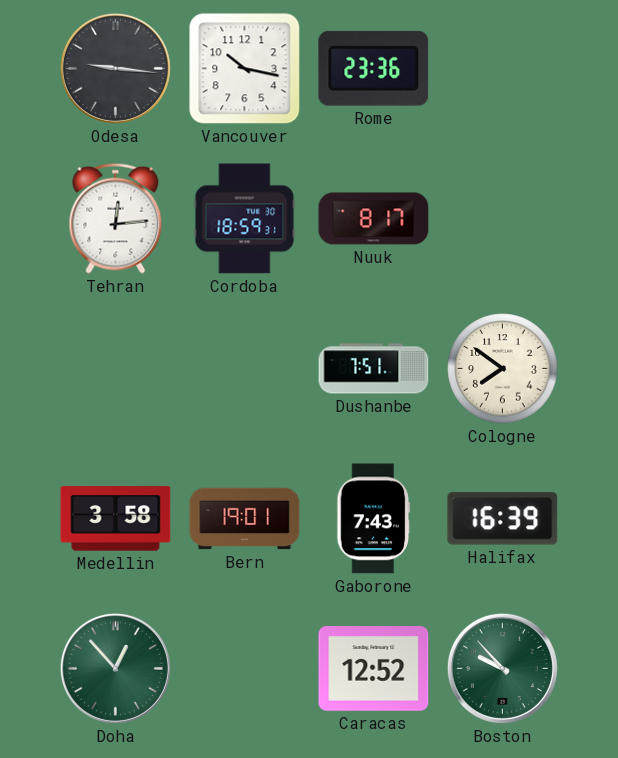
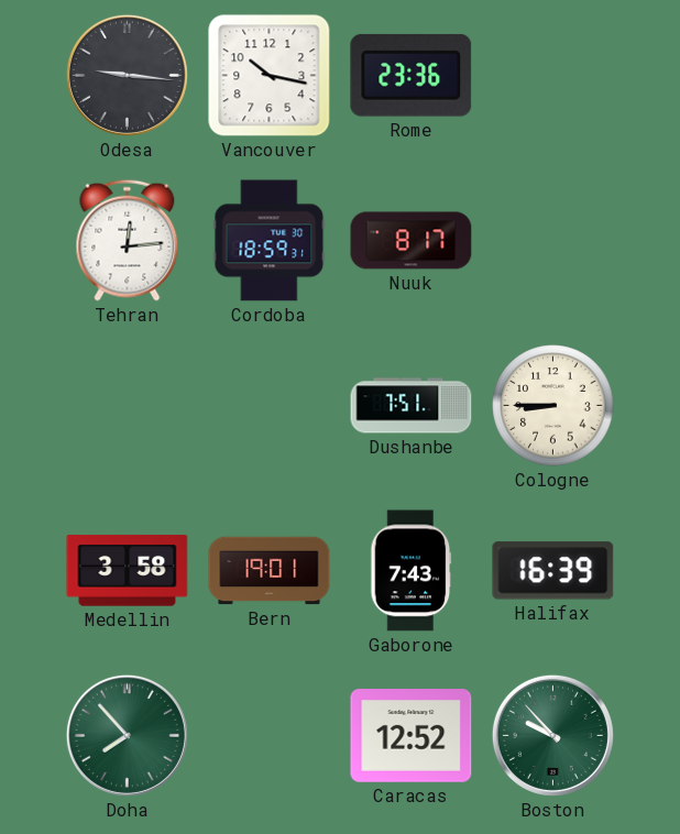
Cologne: 7:51 -> 8:45
Doha: 12:53 -> 7:53
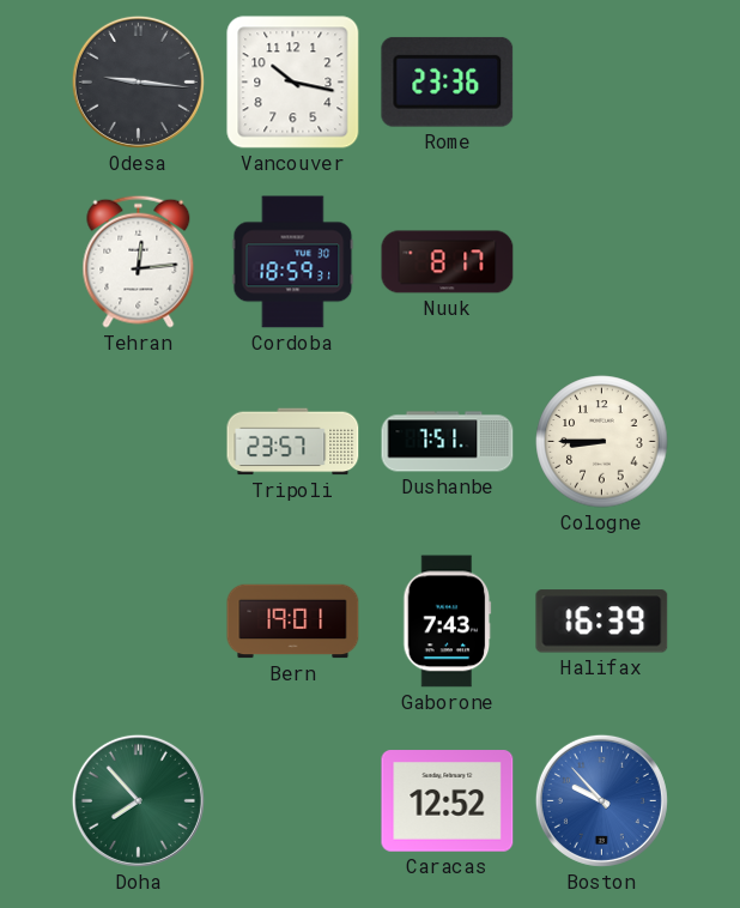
Tripoli: none -> 23:57
Medellin: 3:58 -> none
Boston dial: green -> blue
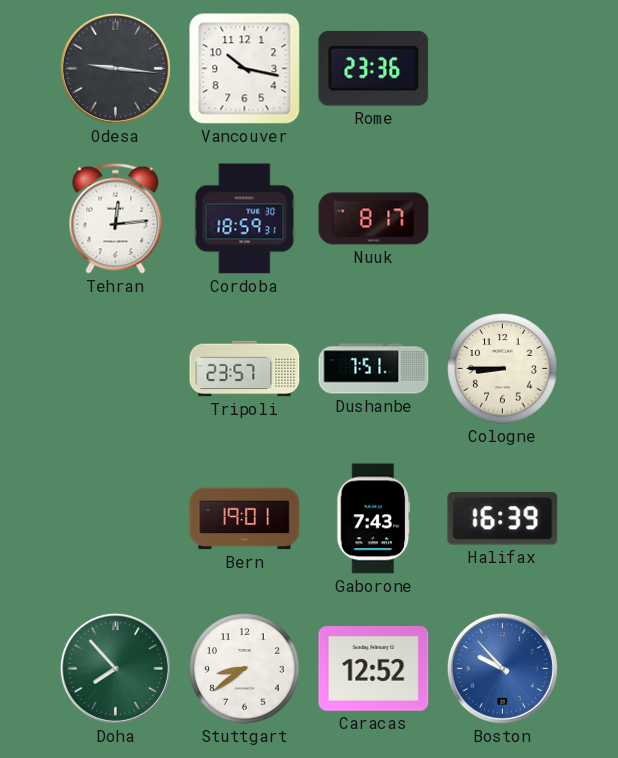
Stuttgart: none -> 8:39
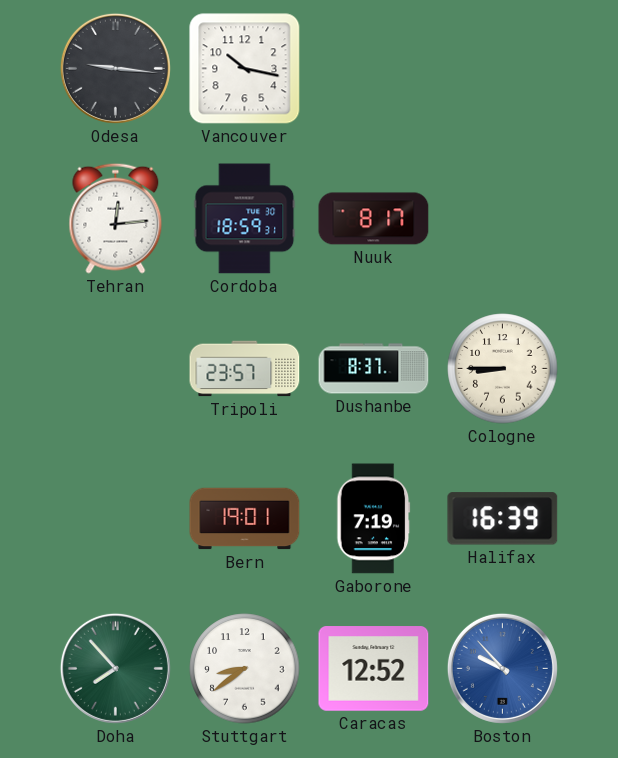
Rome: 23:36 -> none
Dushanbe: 7:51 -> 8:37
Gaborone: 7:43 -> 7:19
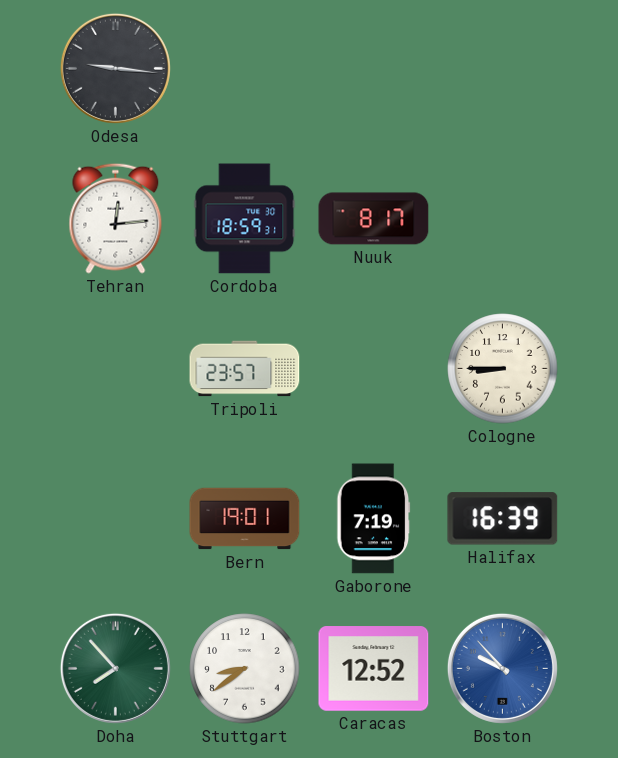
Vancouver: 10:17 -> none
Dushanbe: 8:37 -> none
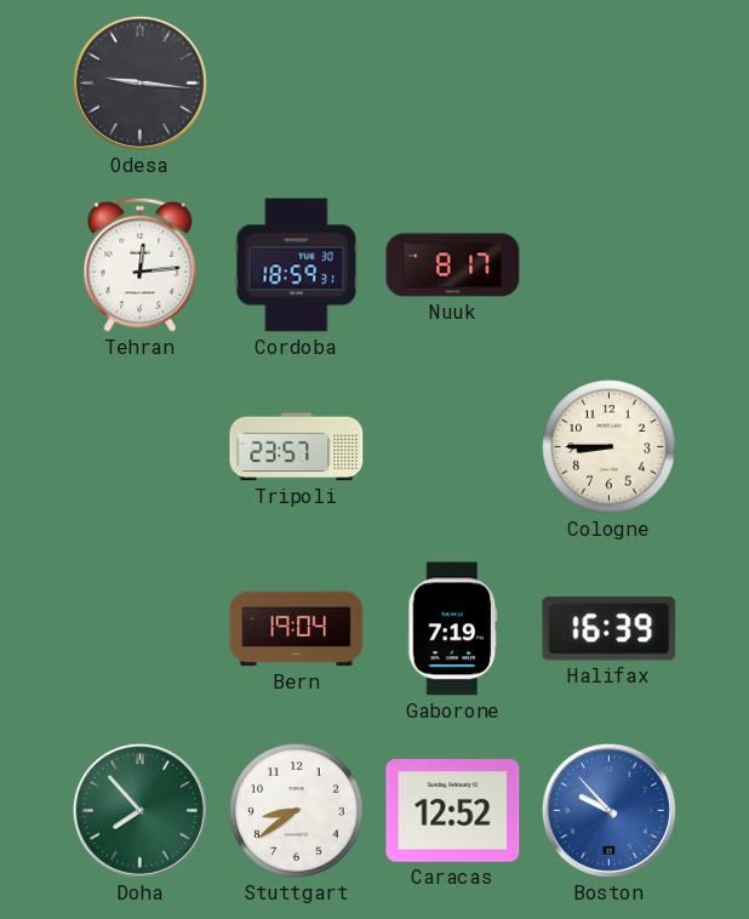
Bern: 19:01 -> 19:04
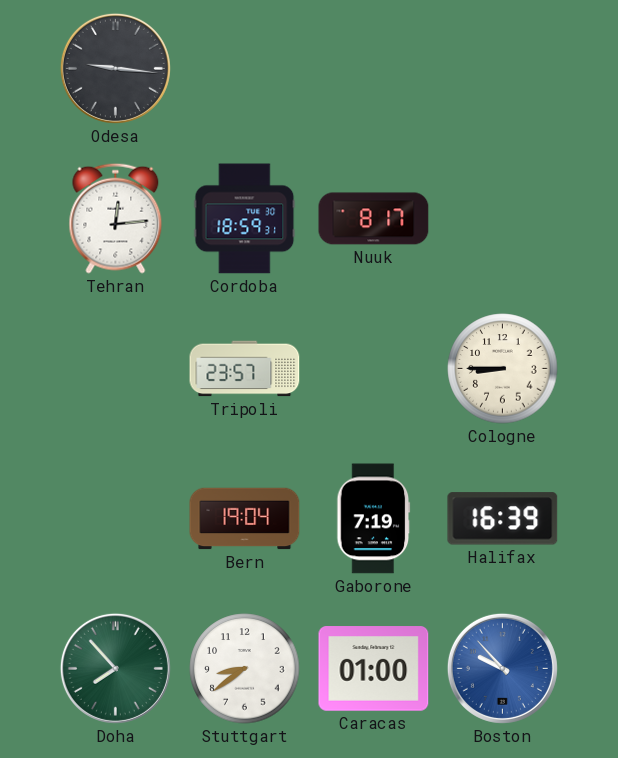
Caracas: 12:52 -> 01:00
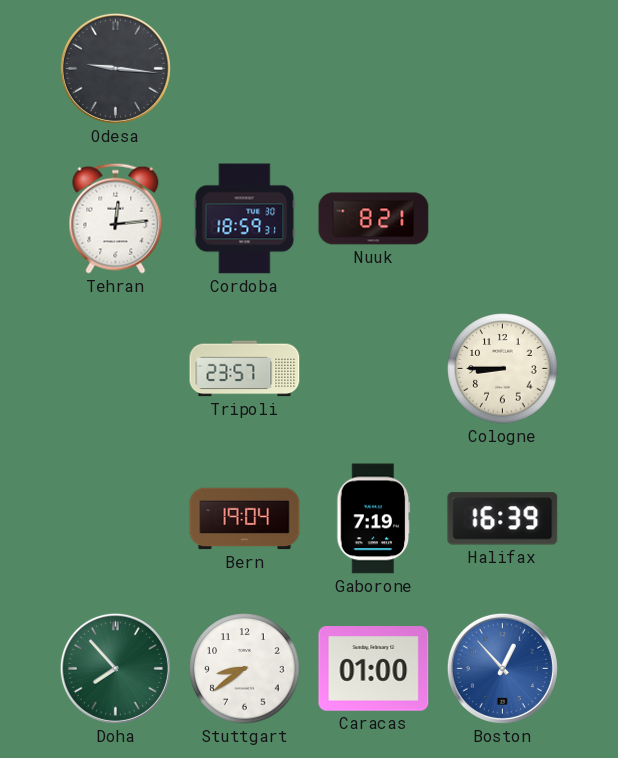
Nuuk: 8:17 -> 8:21
Boston: 9:53 -> 12:53
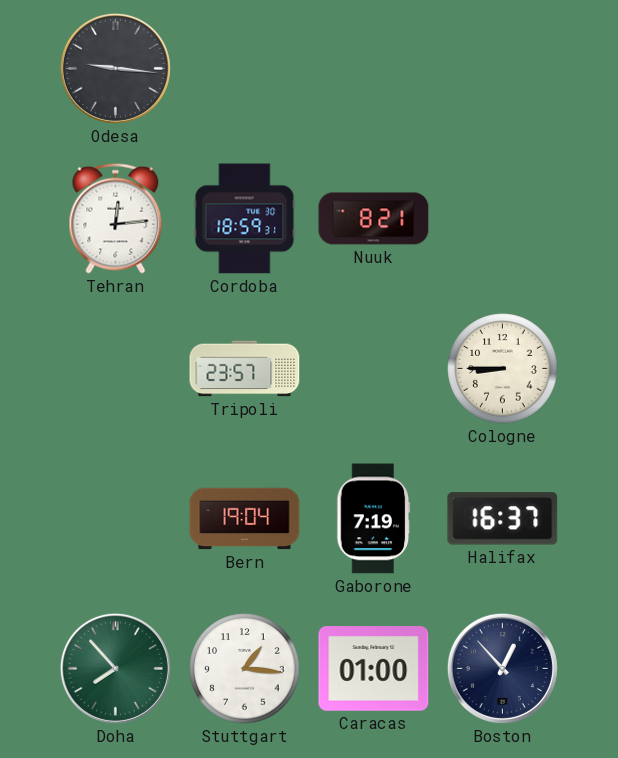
Halifax: 16:39 -> 16:37
Stuttgart: 8:39 -> 1:16
Boston dial: blue -> navy
